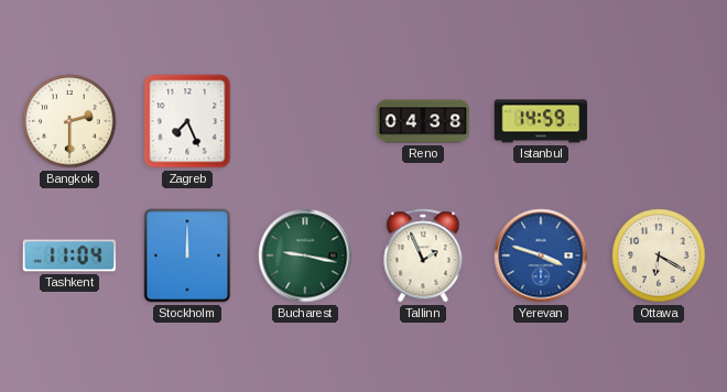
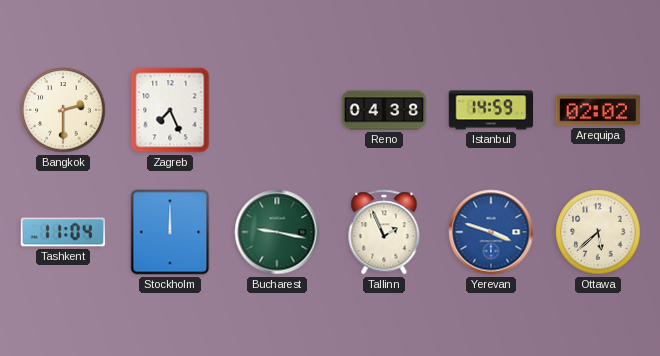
Arequipa: none -> 02:02
Ottawa: 6:20 -> 5:38
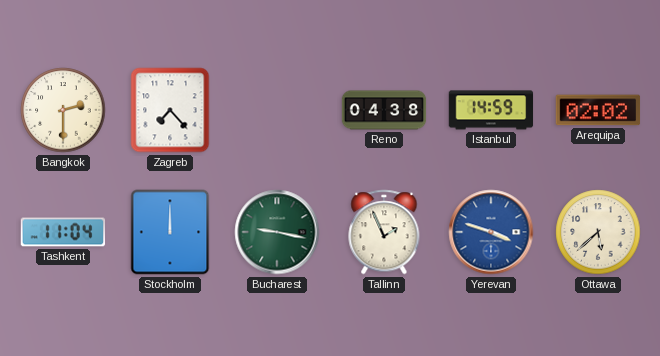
Zagreb: 7:26 -> 7:23
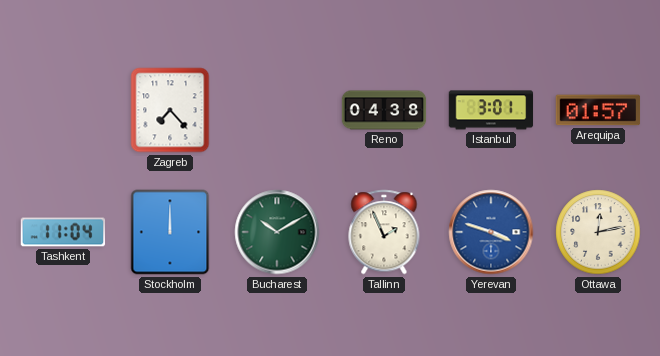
Bangkok: 2:30 -> none
Istanbul: 14:59 -> 3:01
Arequipa: 02:02 -> 01:57
Bucharest: 9:17 -> 10:10
Ottawa: 5:38 -> 12:13
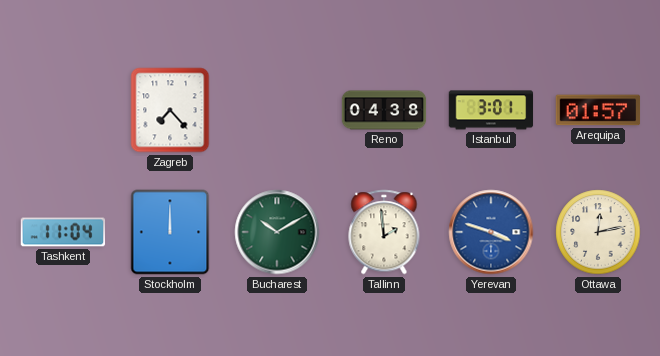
Tallinn: 1:56 -> 1:59
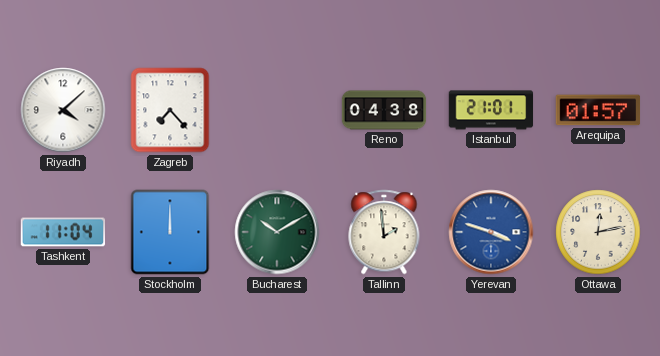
Riyadh: none -> 4:08
Istanbul: 3:01 -> 21:01
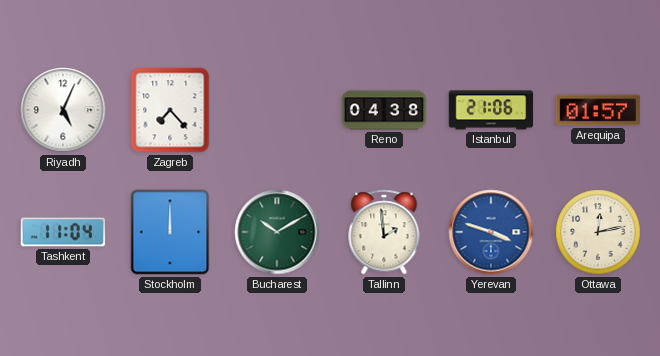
Riyadh: 4:08 -> 5:04
Istanbul: 21:01 -> 21:06
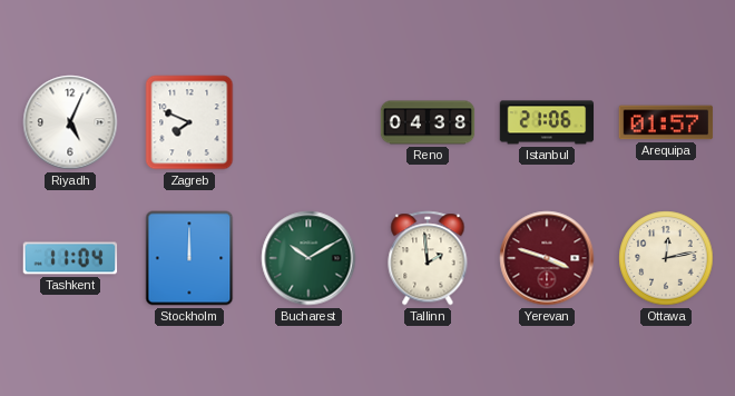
Zagreb: 7:23 -> 7:49
Yerevan dial: blue -> burgundy
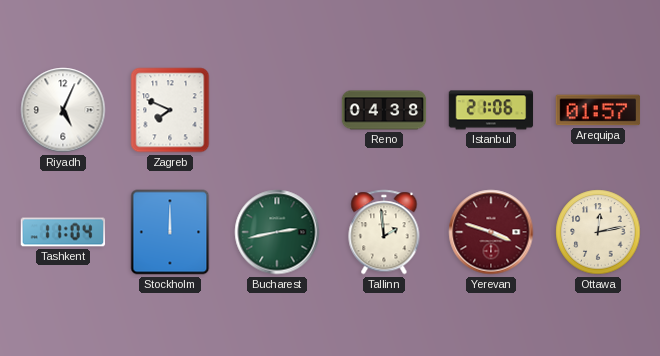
Bucharest: 10:10 -> 2:43
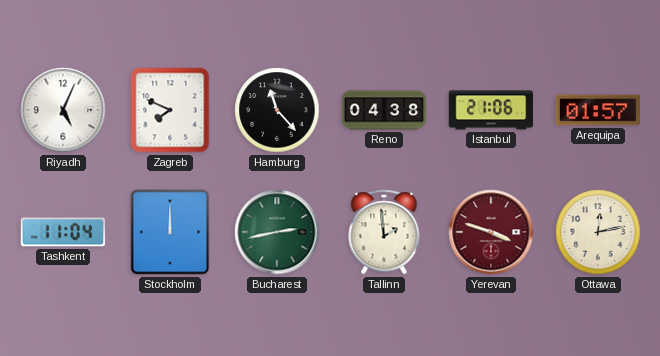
Hamburg: none -> 11:23
